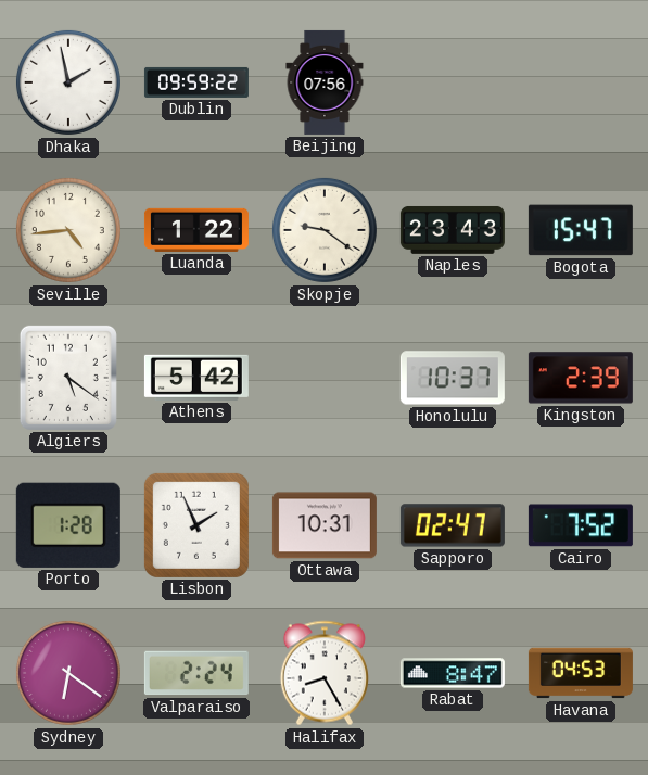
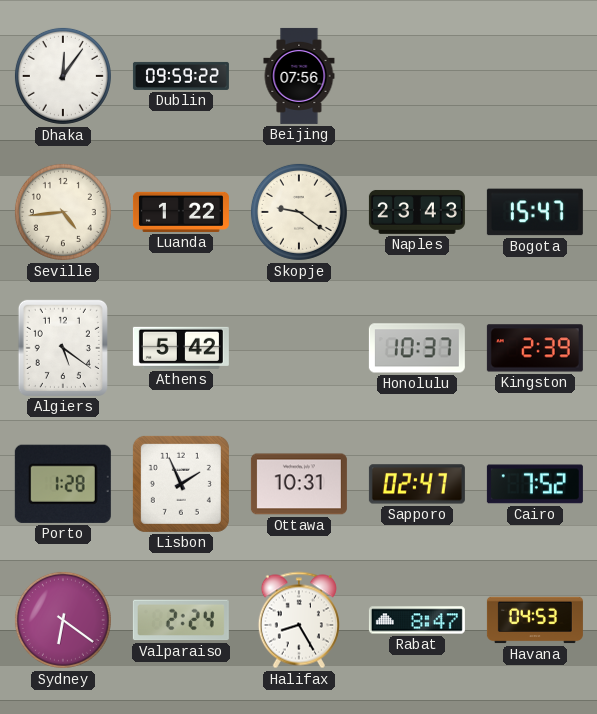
Dhaka: 1:58 -> 12:06
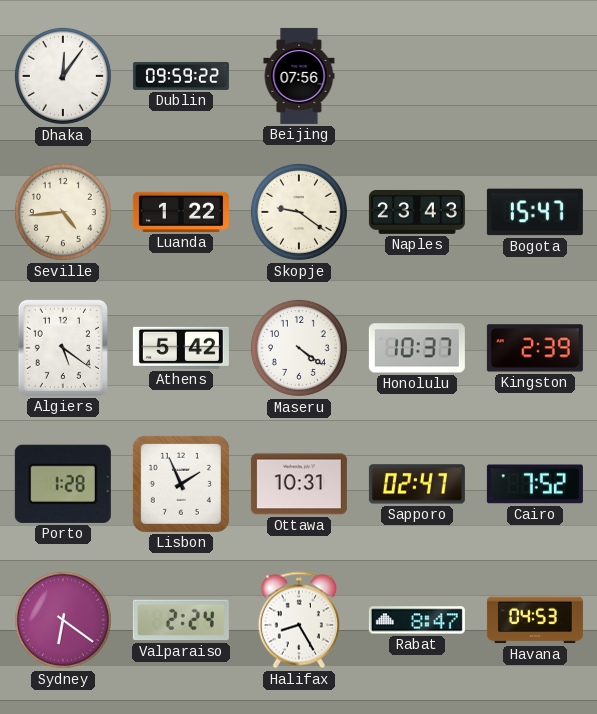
Maseru: none -> 4:21
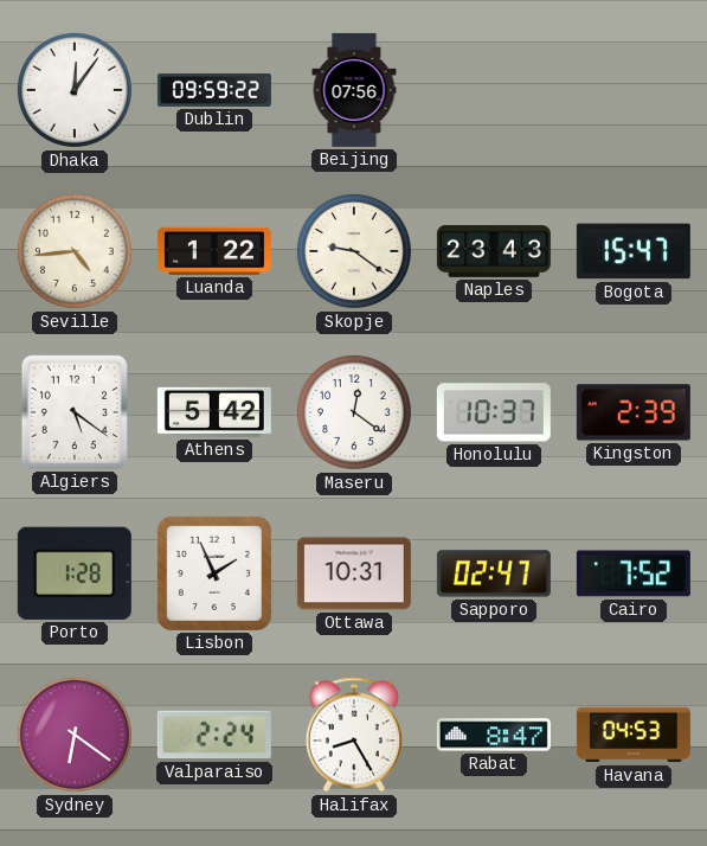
Maseru: 4:21 -> 12:21
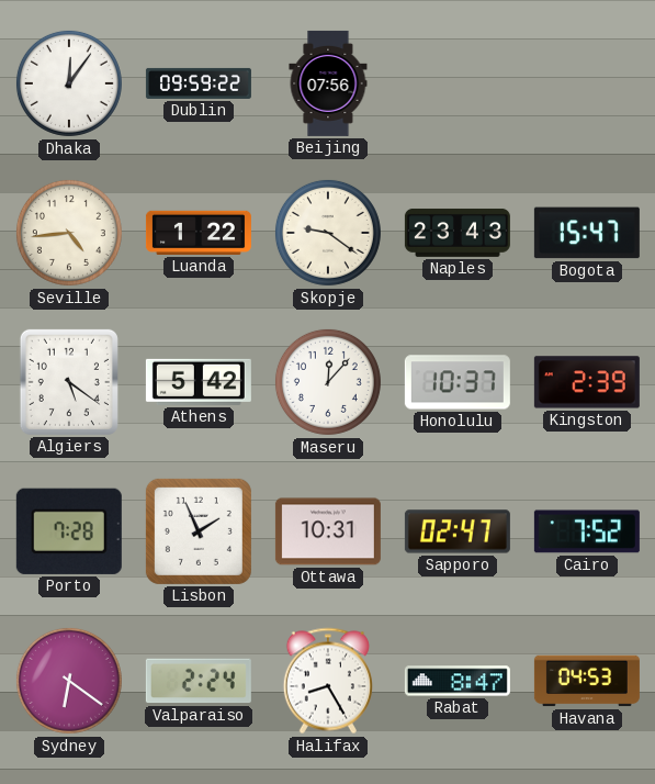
Maseru: 12:21 -> 12:07
Porto: 1:28 -> 7:28
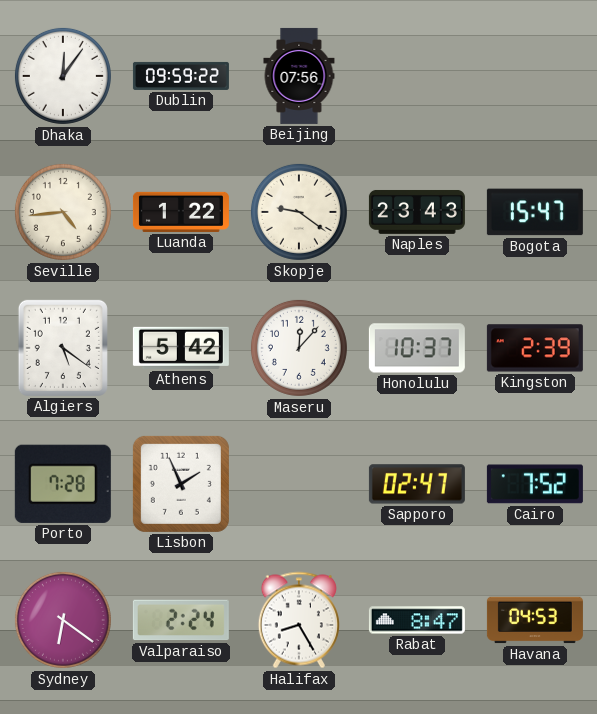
Ottawa: 10:31 -> none
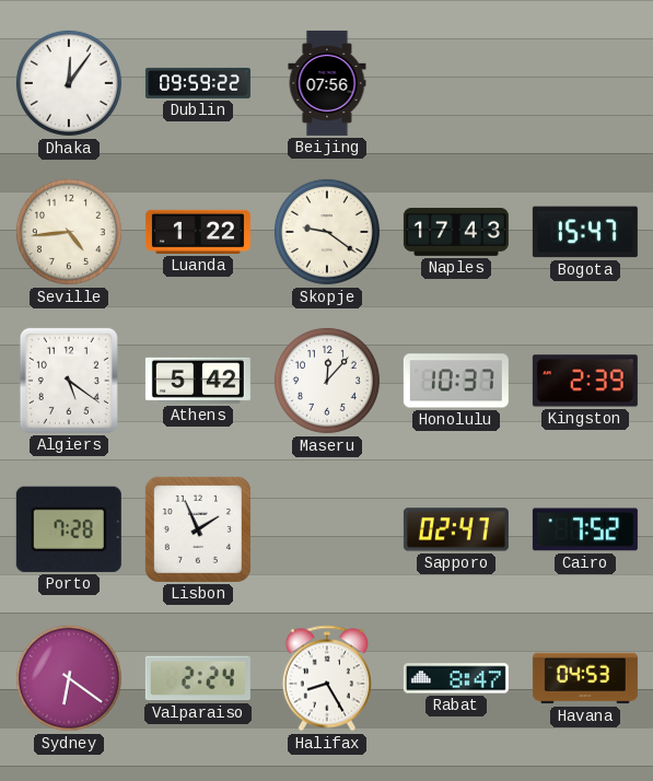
Naples: 23:43 -> 17:43
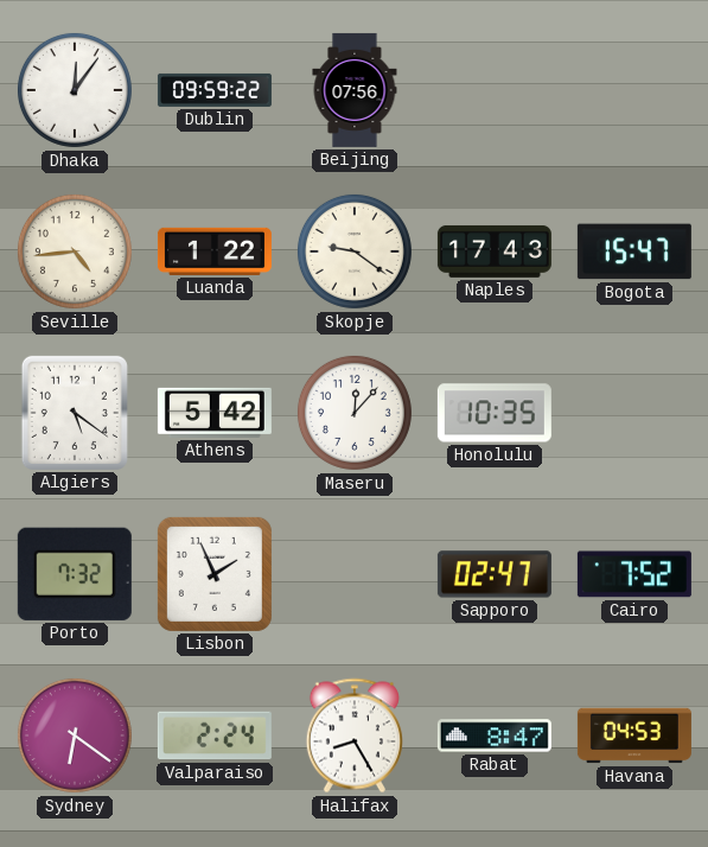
Honolulu: 10:37 -> 10:35
Kingston: 2:39 -> none
Porto: 7:28 -> 7:32
